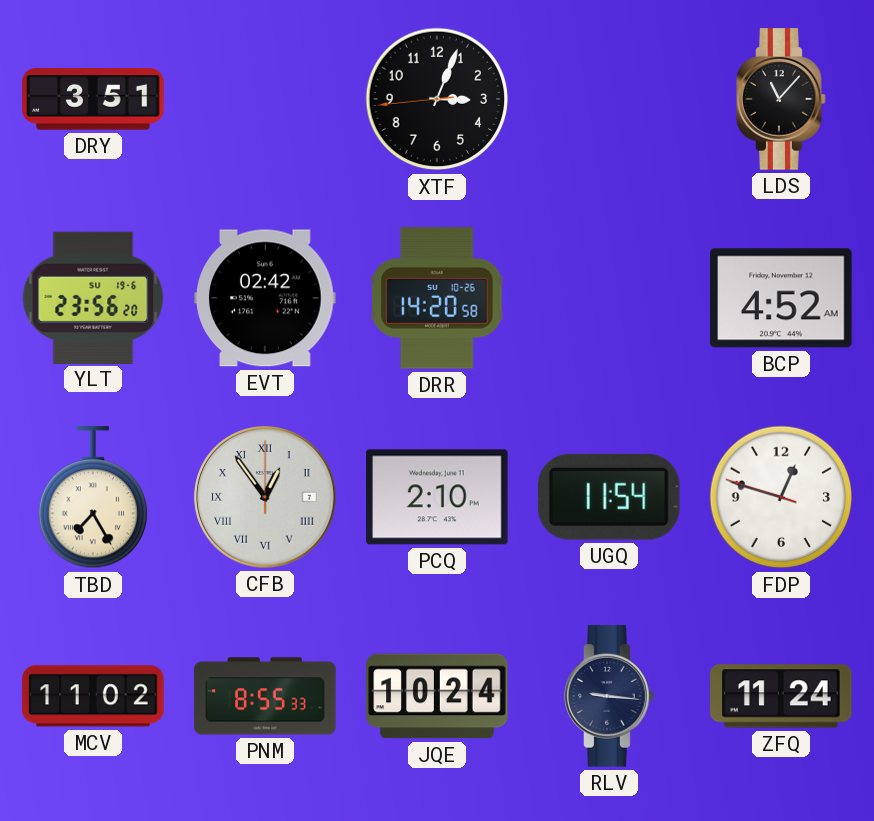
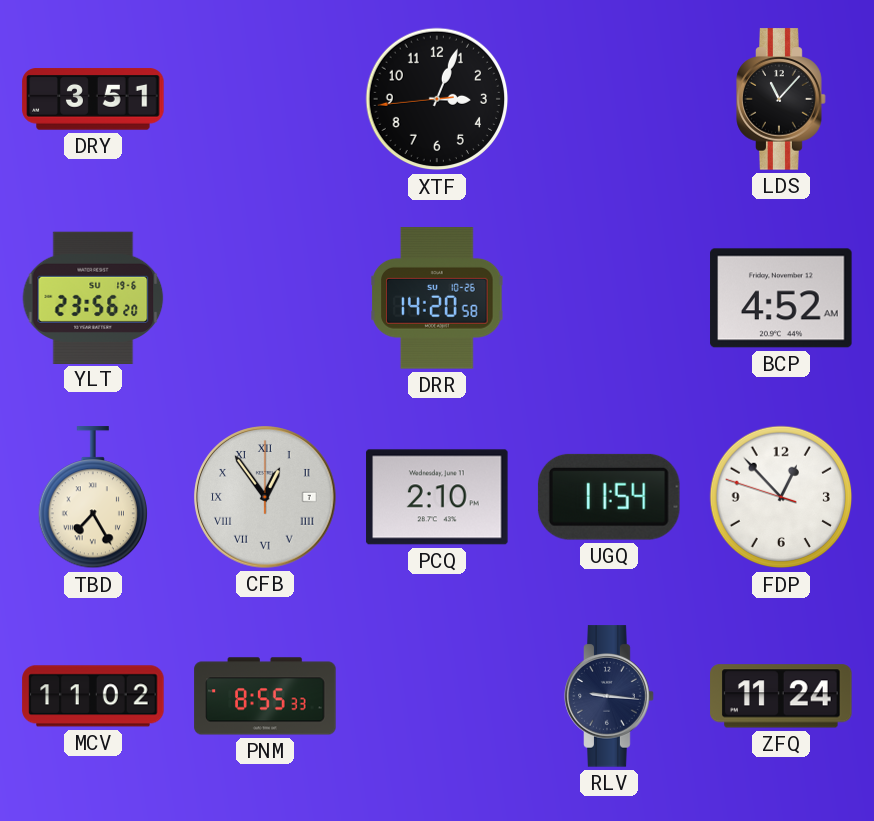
EVT: 02:42 -> none
FDP: 12:47 -> 12:52
JQE: 10:24 -> none
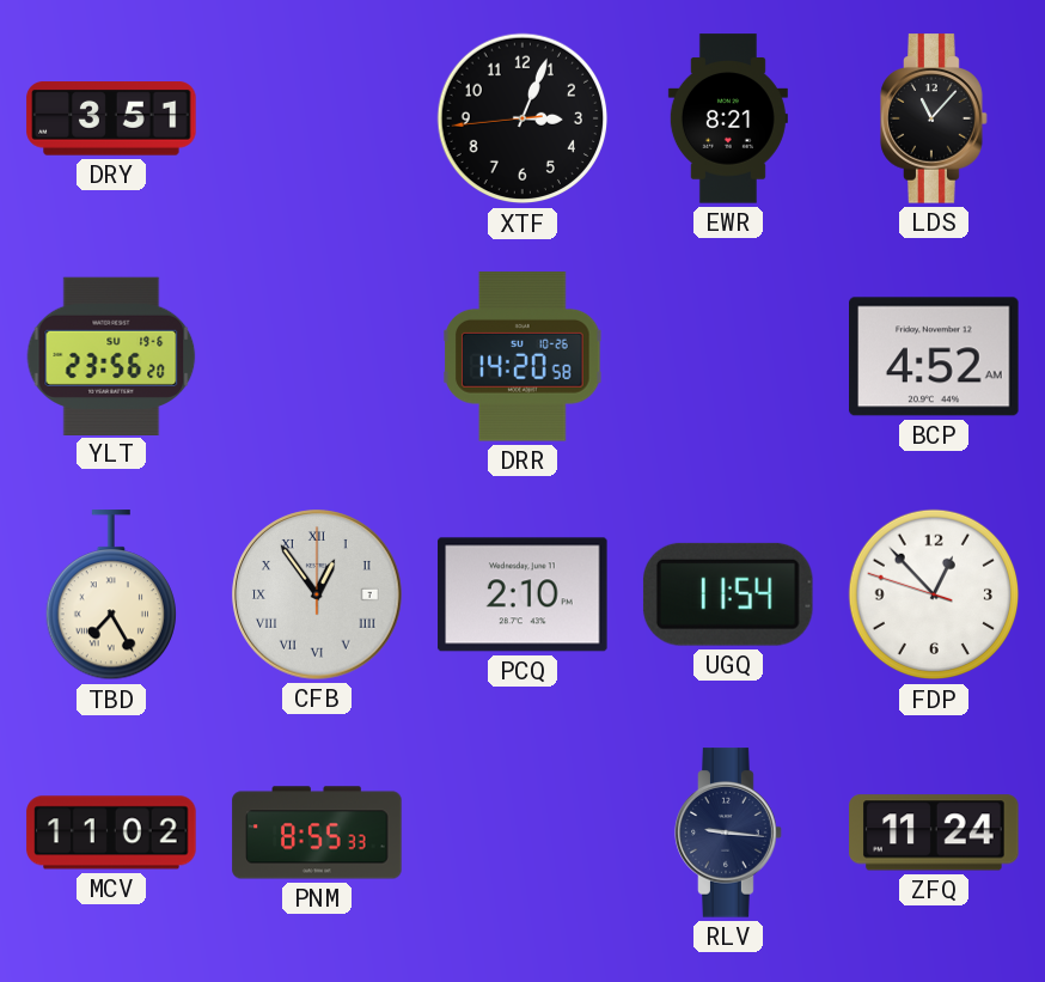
EWR: none -> 8:21
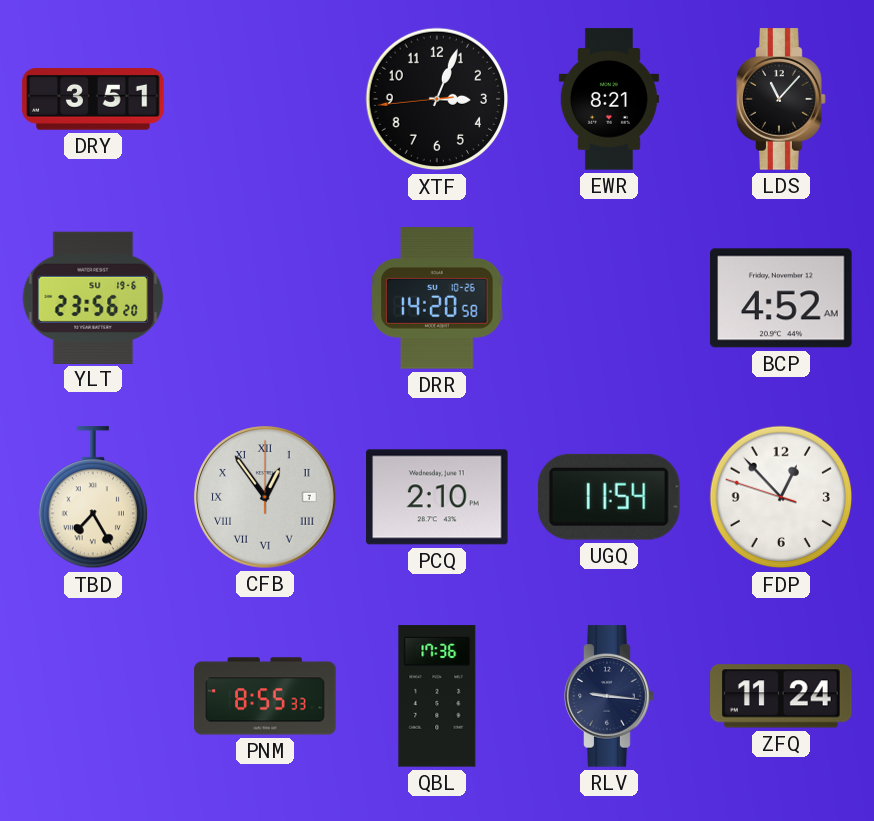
MCV: 11:02 -> none
QBL: none -> 17:36
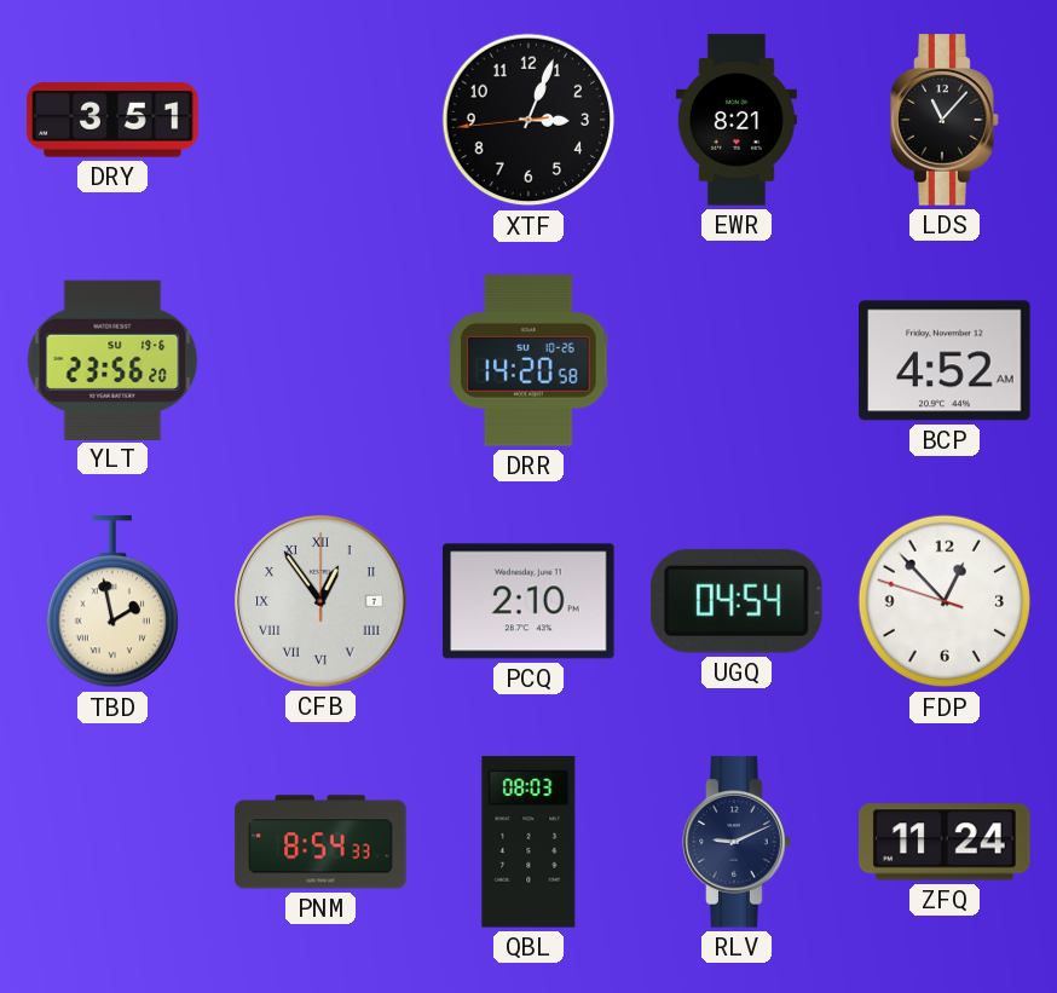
TBD: 7:25 -> 1:58
UGQ: 11:54 -> 04:54
PNM: 8:55 -> 8:54
QBL: 17:36 -> 08:03
RLV: 9:16 -> 9:11
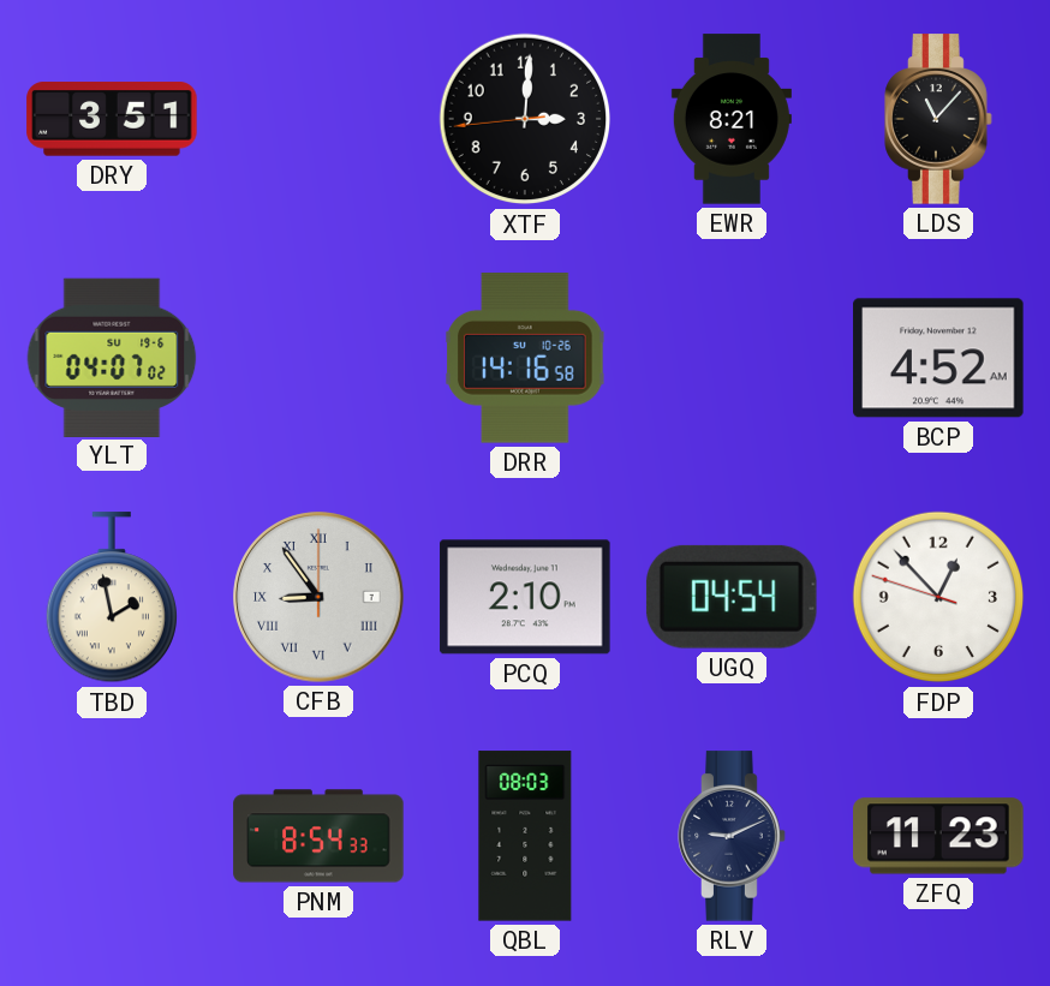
XTF: 3:03 -> 3:00
YLT: 23:56 -> 04:07
DRR: 14:20 -> 14:16
CFB: 12:54 -> 8:54
ZFQ: 11:24 -> 11:23
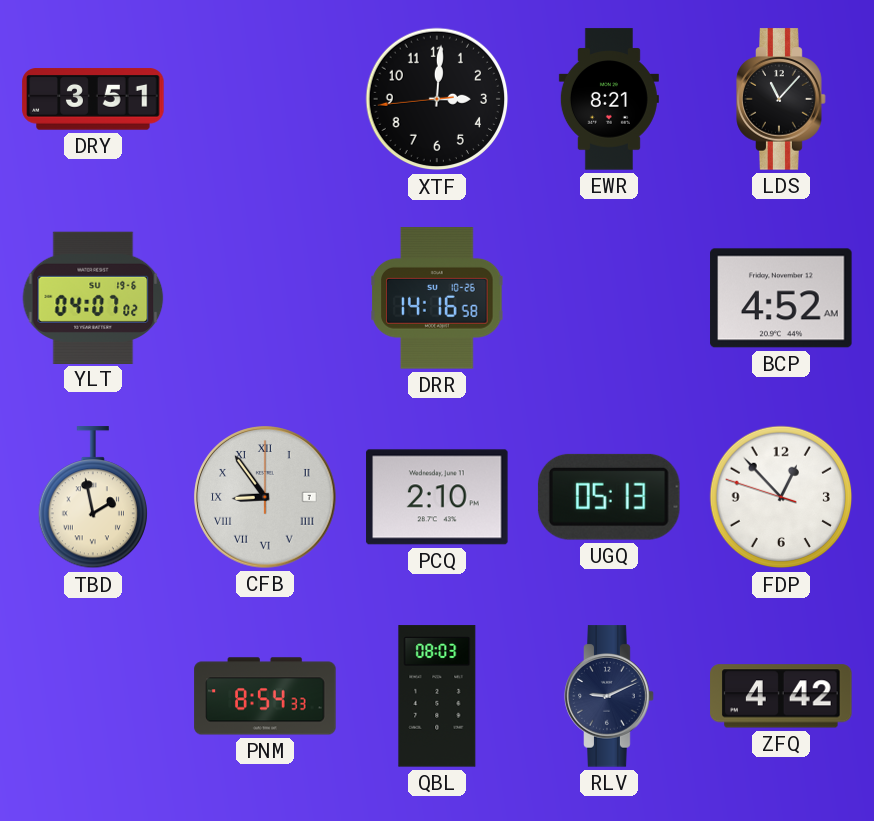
UGQ: 04:54 -> 05:13
ZFQ: 11:23 -> 4:42
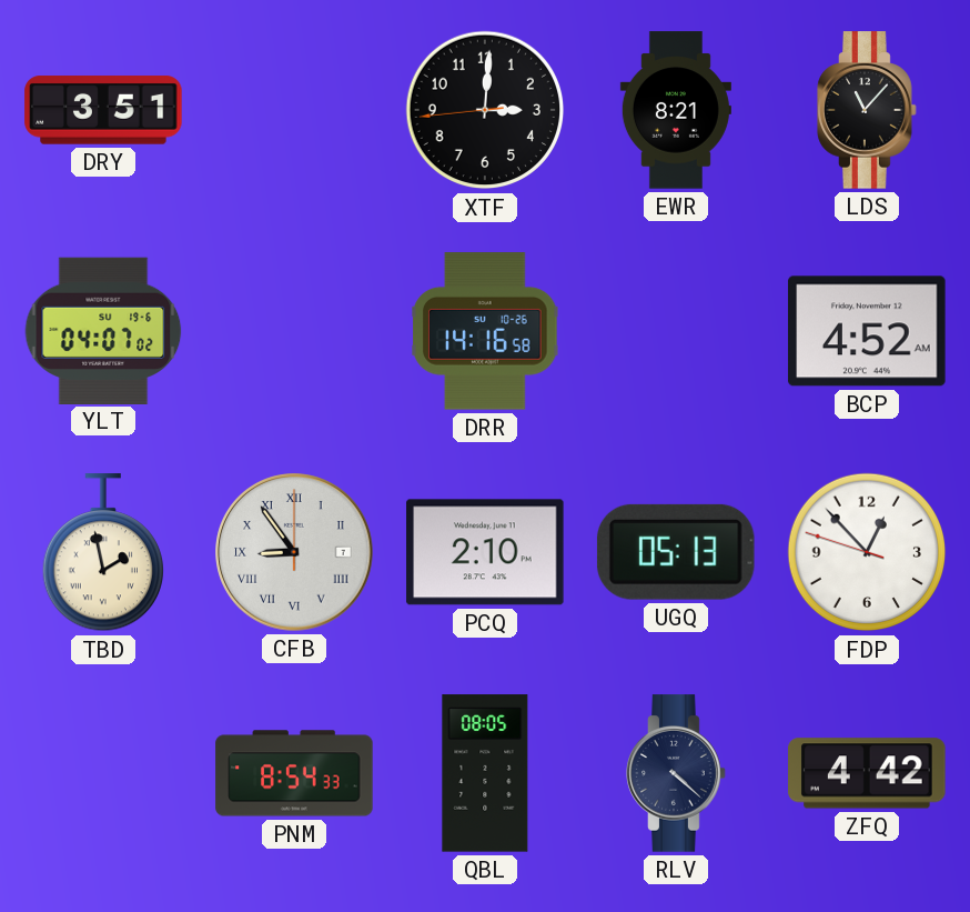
QBL: 08:03 -> 08:05
RLV: 9:11 -> 4:22
